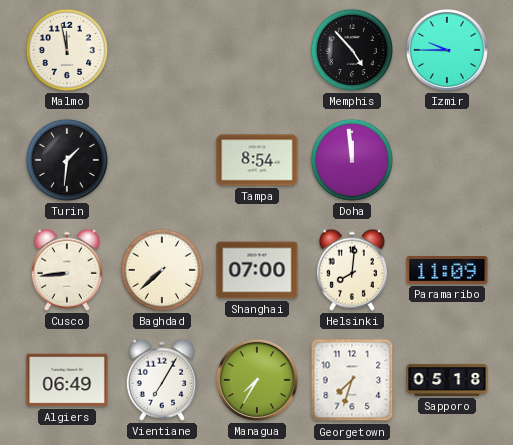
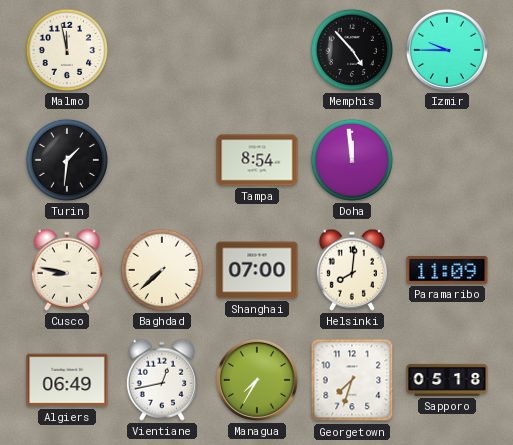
Cusco: 8:44 -> 8:47
Vientiane: 7:05 -> 12:43
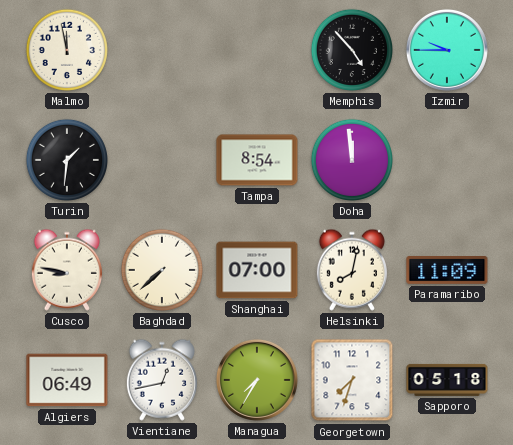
Helsinki: 8:01 -> 8:02
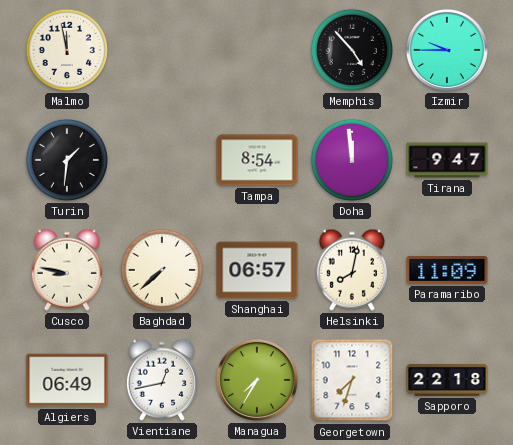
Tirana: none -> 9:47
Shanghai: 07:00 -> 06:57
Sapporo: 05:18 -> 22:18
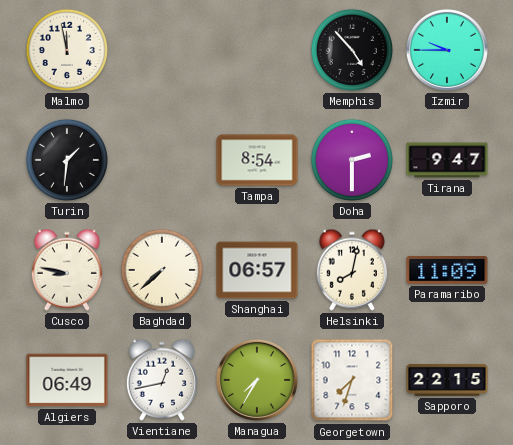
Doha: 11:59 -> 2:30
Sapporo: 22:18 -> 22:15
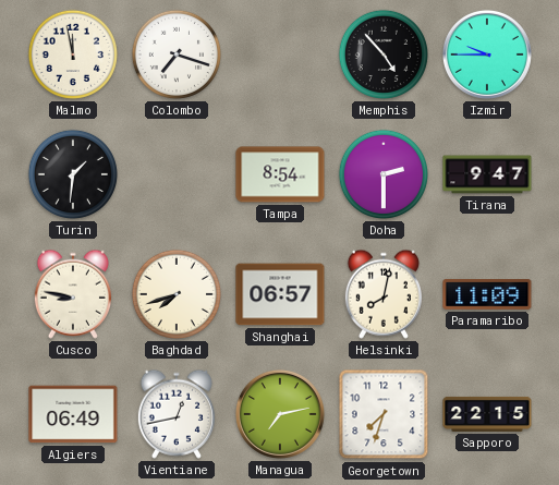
Colombo: none -> 7:18
Baghdad: 7:38 -> 7:42
Managua: 7:35 -> 7:13
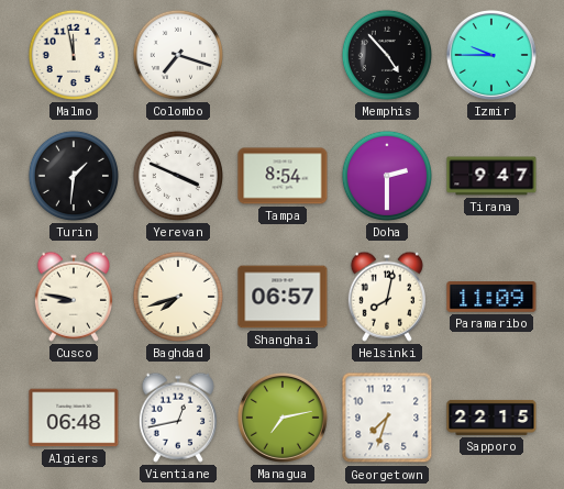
Yerevan: none -> 3:49
Algiers: 06:49 -> 06:48
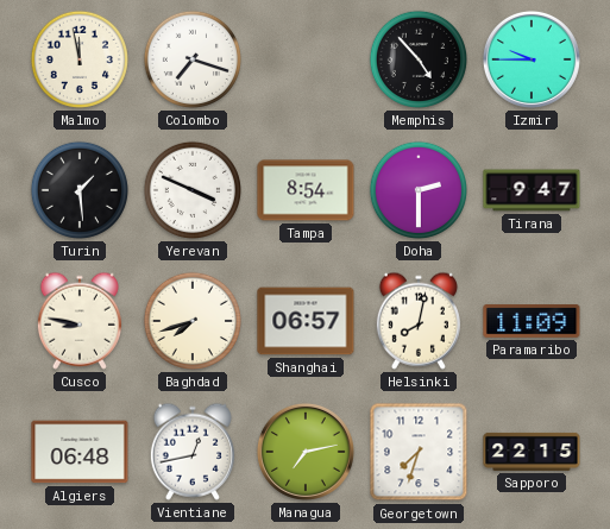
Turin: 1:31 -> 1:29
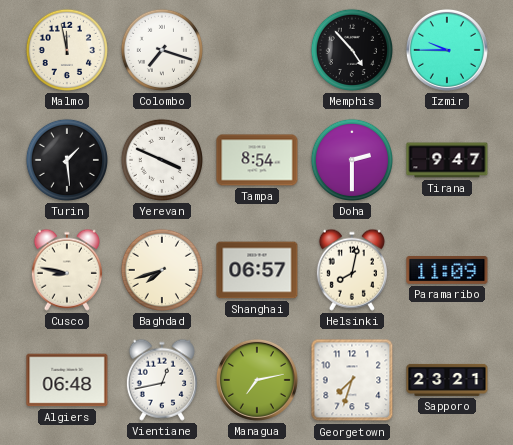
Sapporo: 22:15 -> 23:21
